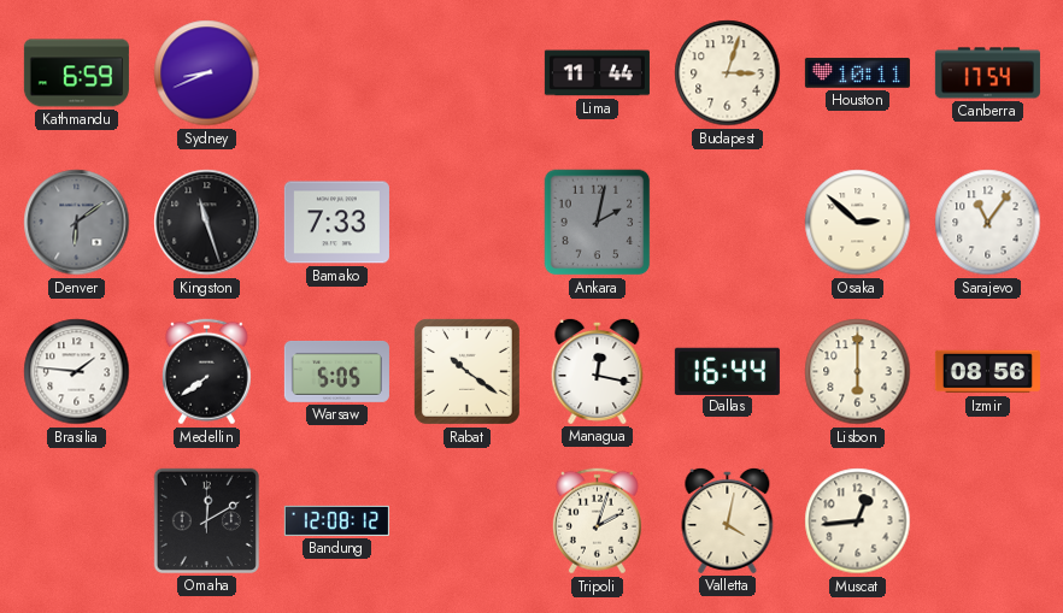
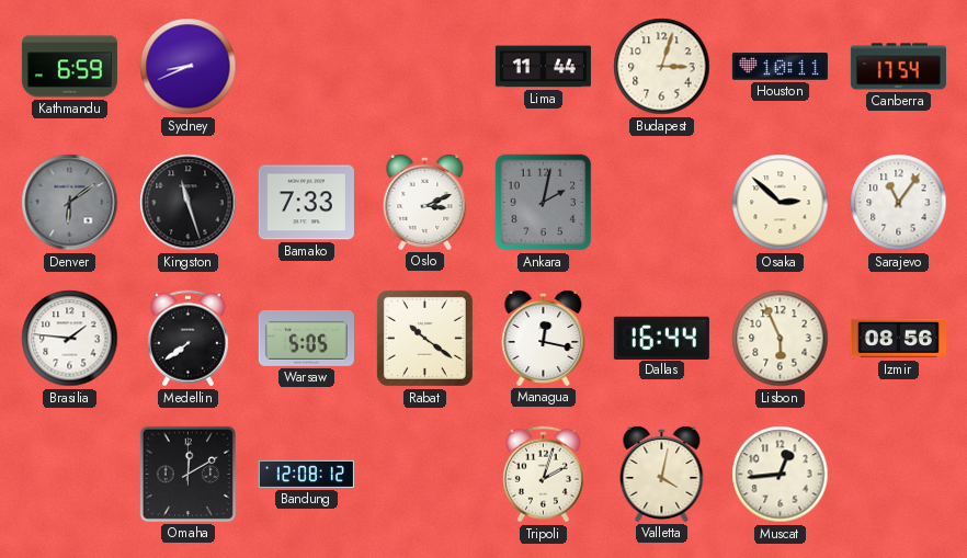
Oslo: none -> 3:11
Lisbon: 6:00 -> 5:56
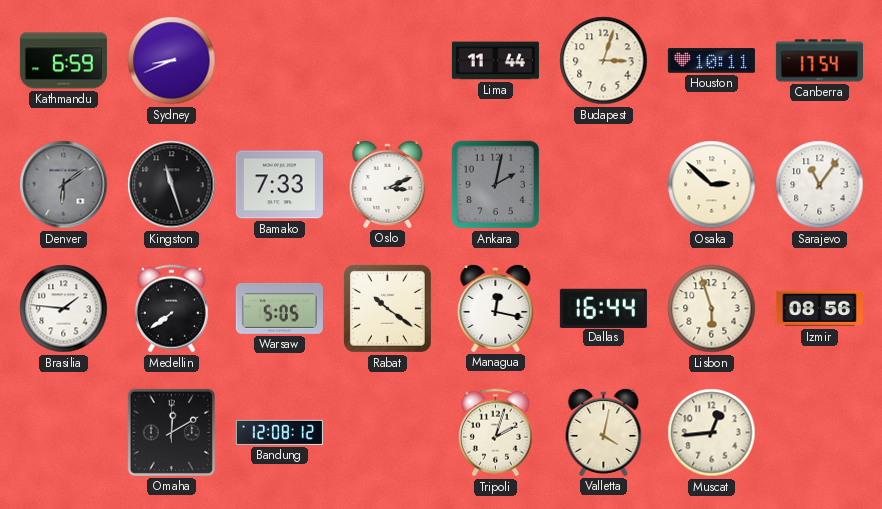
Lisbon: 5:56 -> 5:57
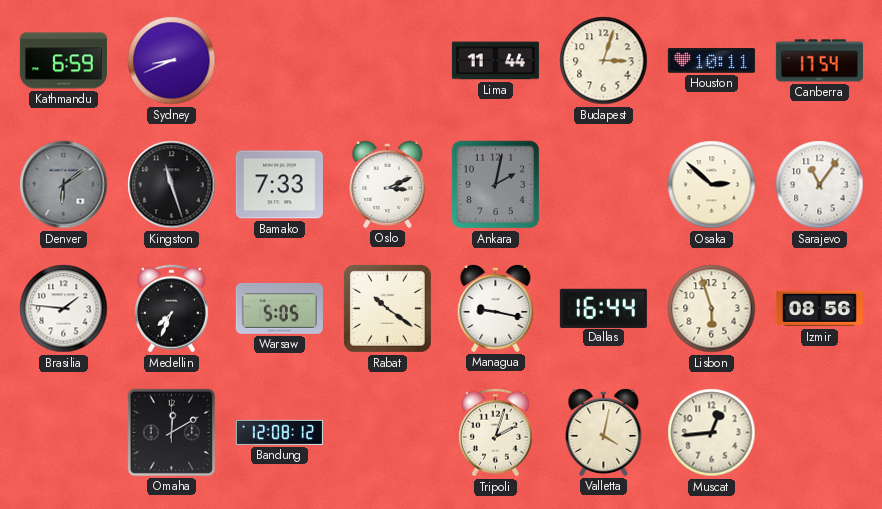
Medellin: 7:39 -> 7:34
Managua: 12:17 -> 9:17
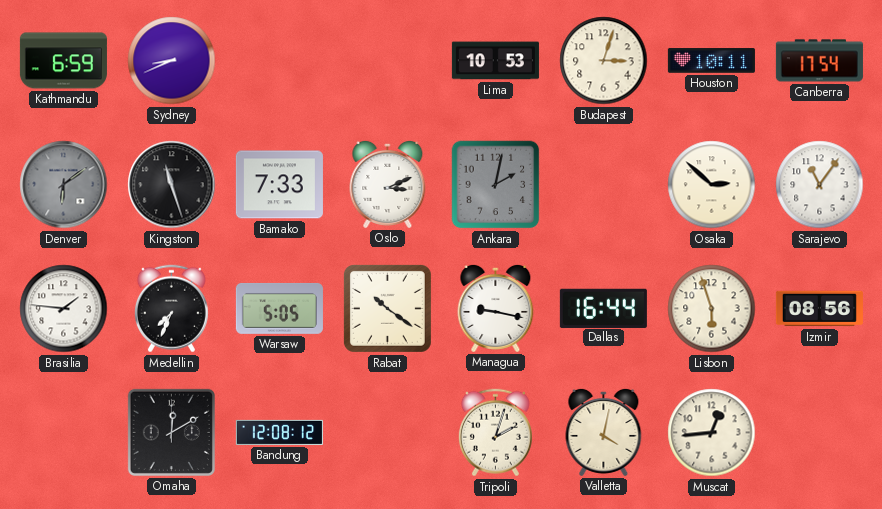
Lima: 11:44 -> 10:53
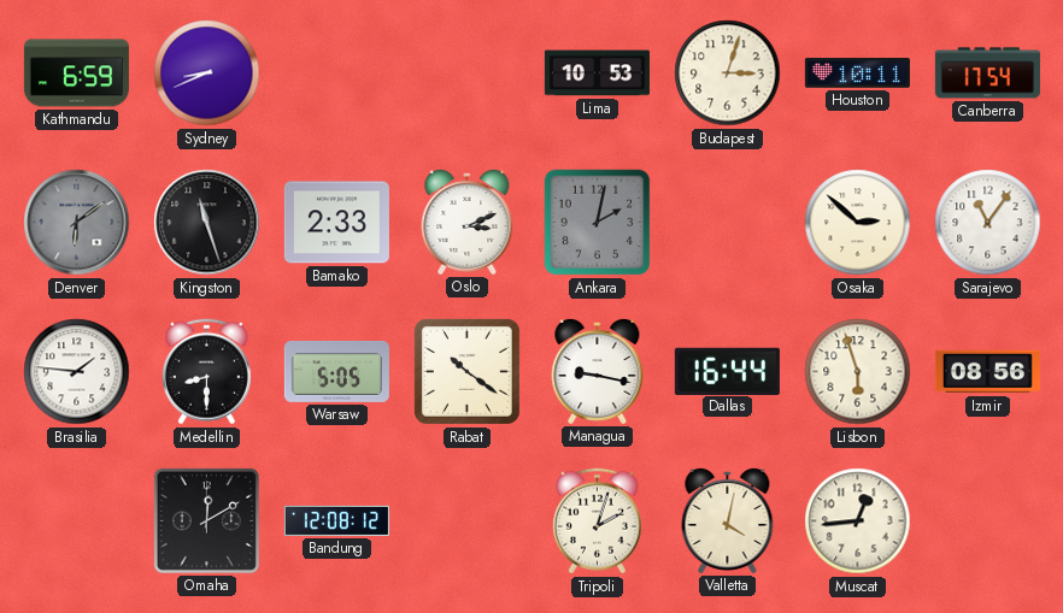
Bamako: 7:33 -> 2:33
Medellin: 7:34 -> 8:30
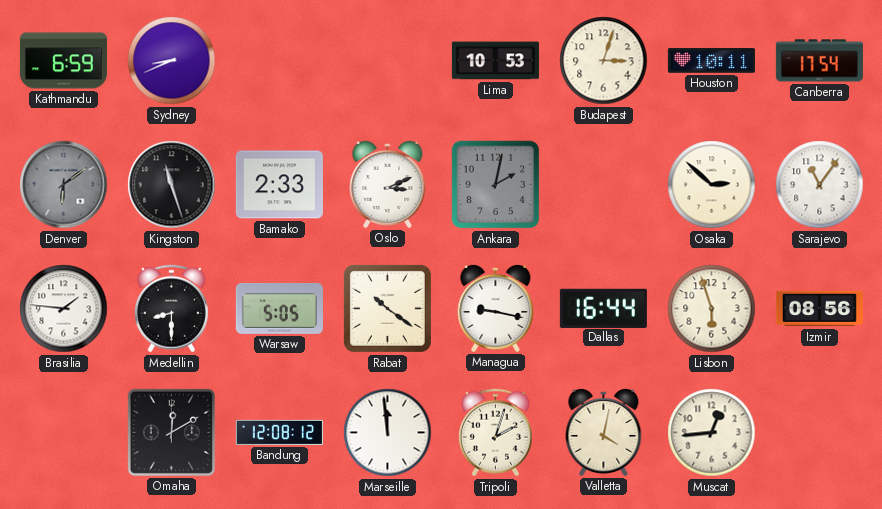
Marseille: none -> 11:59
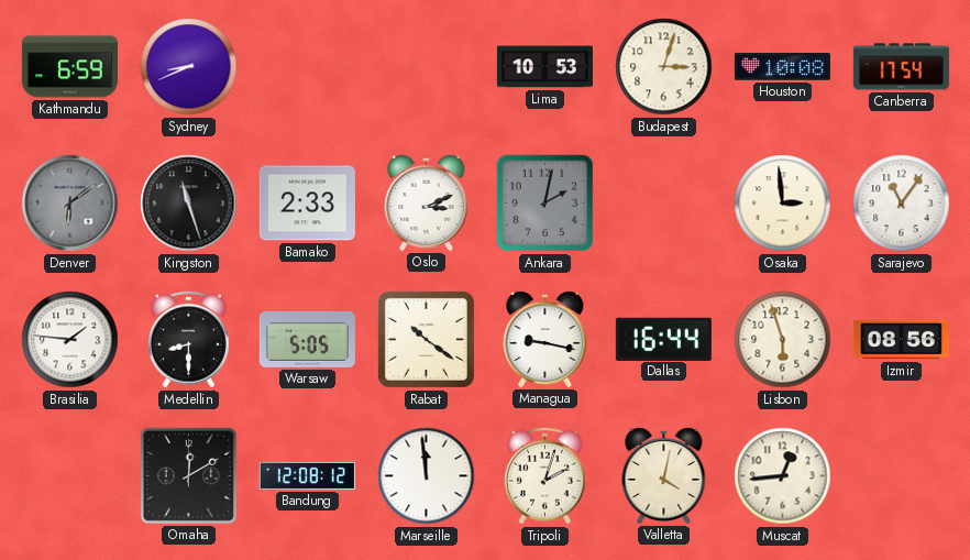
Houston: 10:11 -> 10:08
Osaka: 2:52 -> 2:59
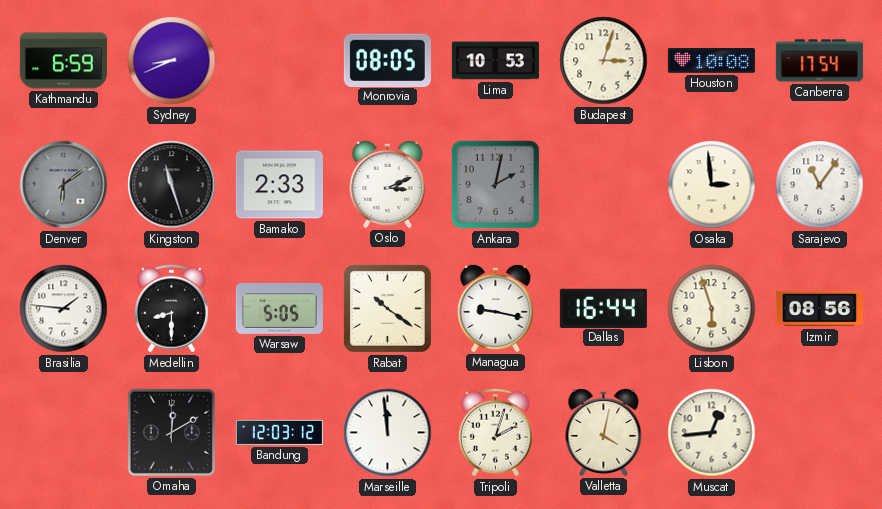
Monrovia: none -> 08:05
Bandung: 12:08 -> 12:03
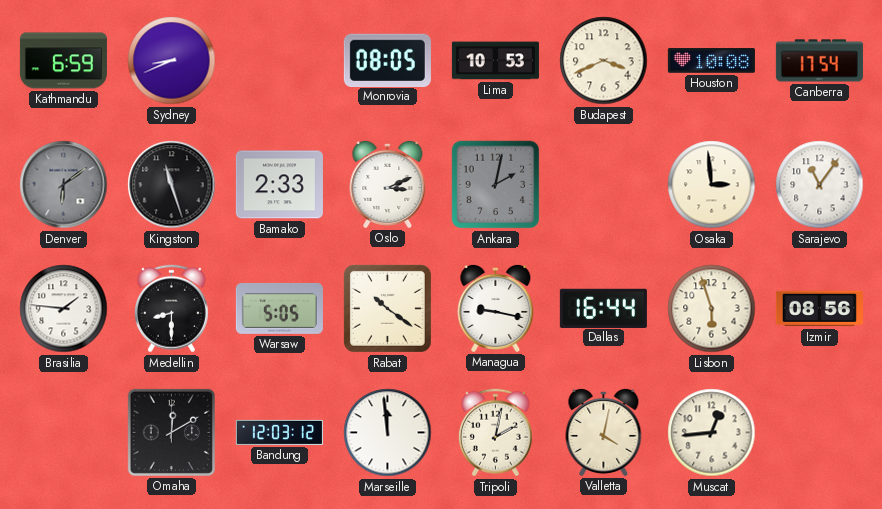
Budapest: 3:03 -> 3:41
Tripoli: 2:03 -> 2:02
